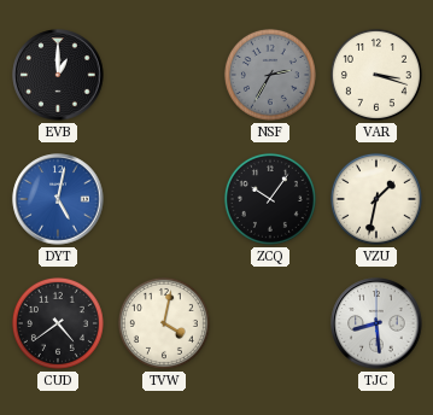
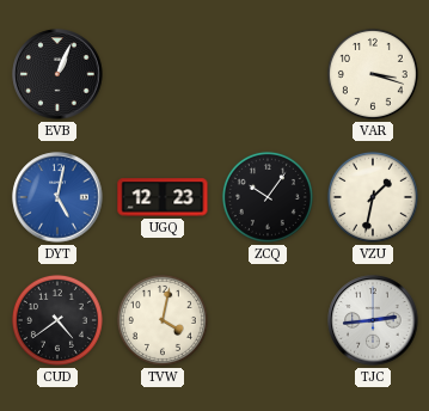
EVB: 1:00 -> 1:04
NSF: 2:35 -> none
UGQ: none -> 12:23
TJC: 8:29 -> 2:44
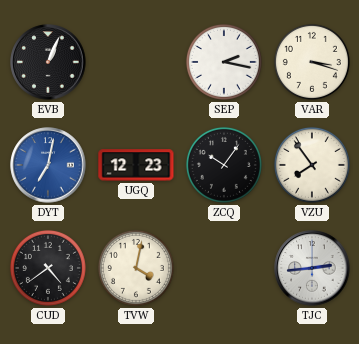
SEP: none -> 2:17
DYT: 5:02 -> 7:02
VZU: 1:32 -> 7:54
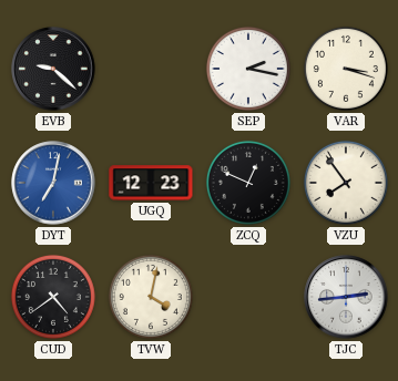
EVB: 1:04 -> 9:22
ZCQ: 10:06 -> 12:49
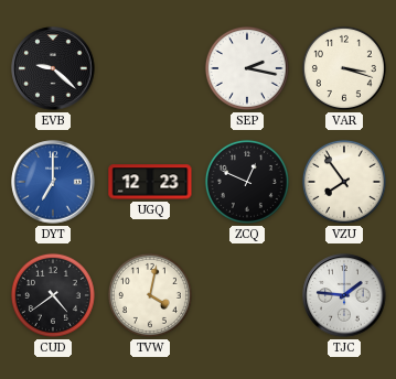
DYT: 7:02 -> 7:00
TJC: 2:44 -> 1:46
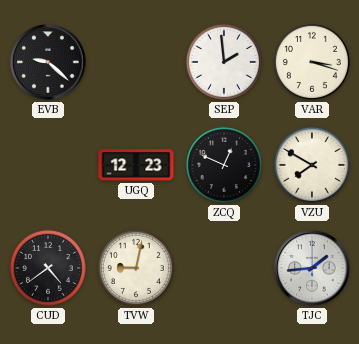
SEP: 2:17 -> 1:59
DYT: 7:00 -> none
VZU: 7:54 -> 7:50
TVW: 4:02 -> 9:02
TJC: 1:46 -> 1:44
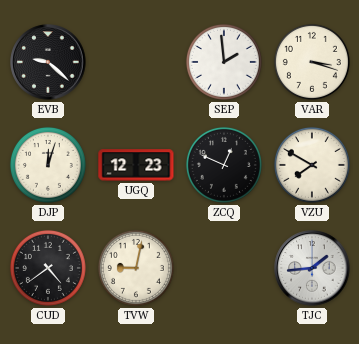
DJP: none -> 12:03
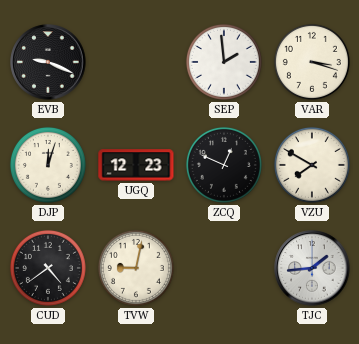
EVB: 9:22 -> 9:19
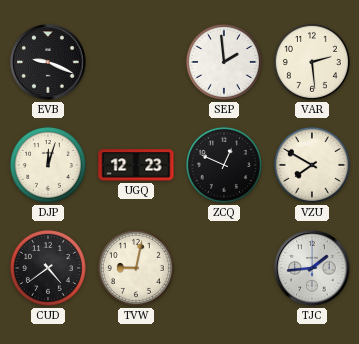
VAR: 3:18 -> 2:29
